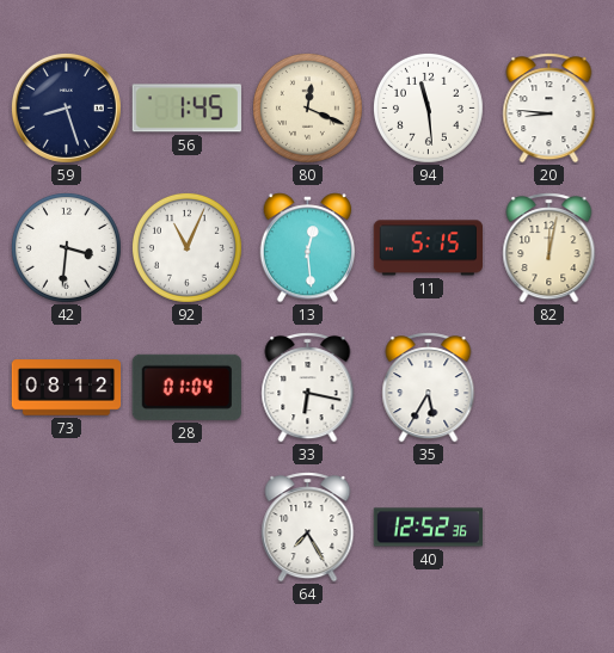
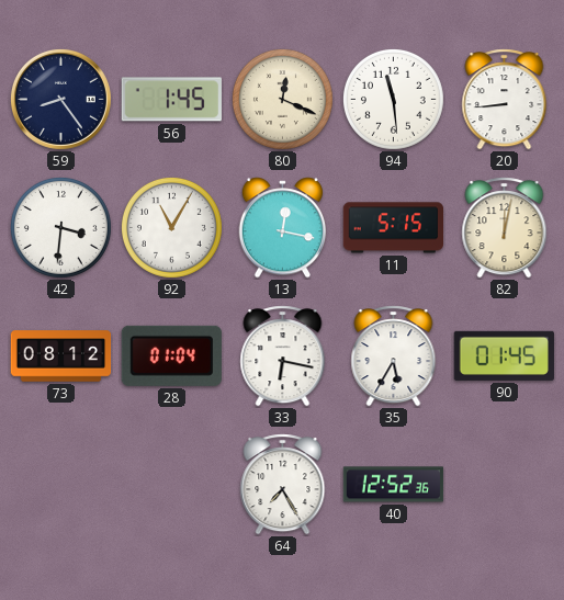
59: 8:27 -> 8:24
20: 8:46 -> 8:44
92: 11:04 -> 11:05
13: 12:29 -> 12:17
90: none -> 01:45
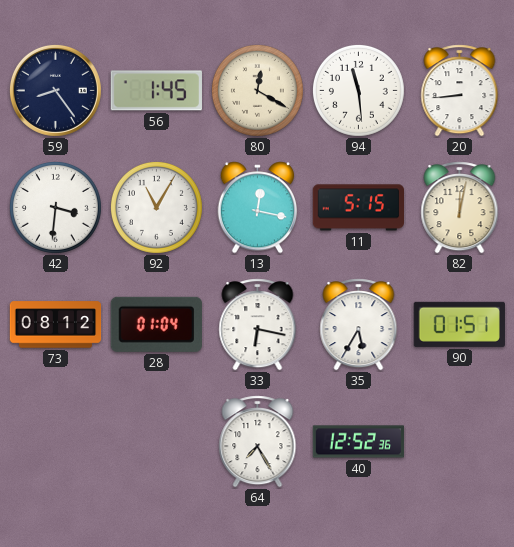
80: 12:19 -> 12:20
90: 01:45 -> 01:51
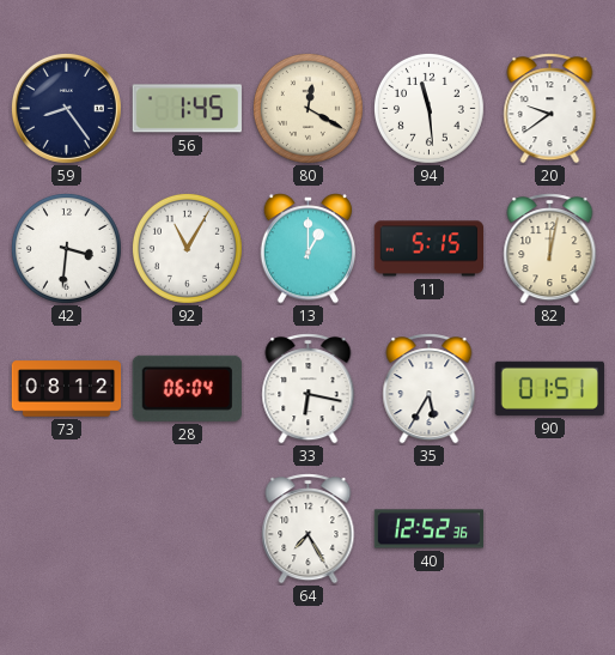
20: 8:44 -> 9:39
13: 12:17 -> 1:00
28: 01:04 -> 06:04
